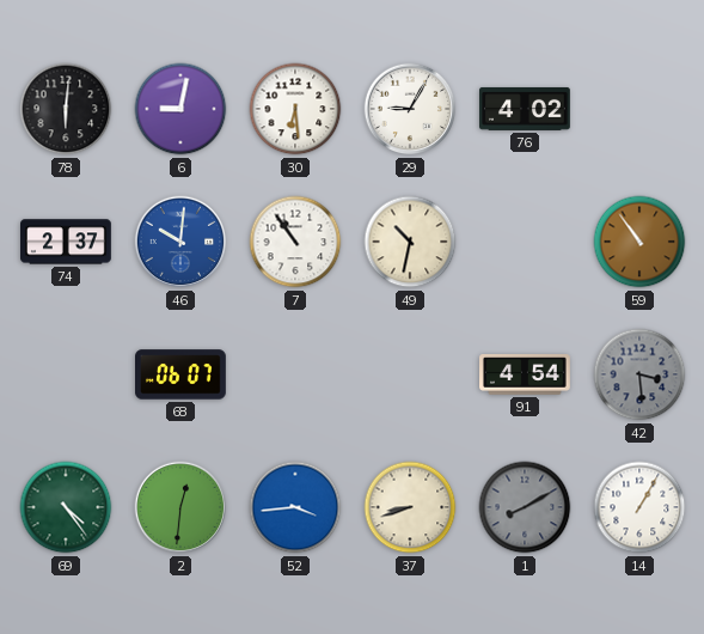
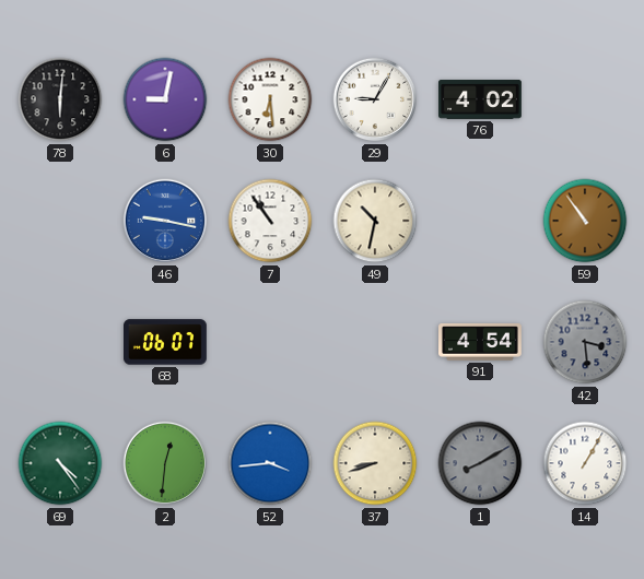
74: 2:37 -> none
46: 10:01 -> 9:17
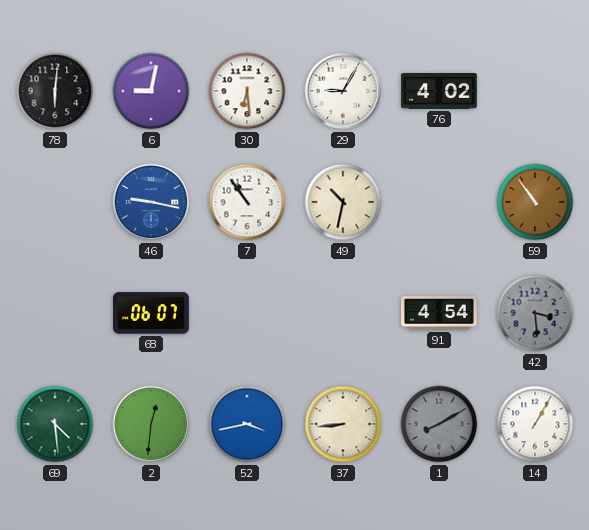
69: 4:24 -> 4:29
52: 3:44 -> 3:43
37: 8:42 -> 8:44
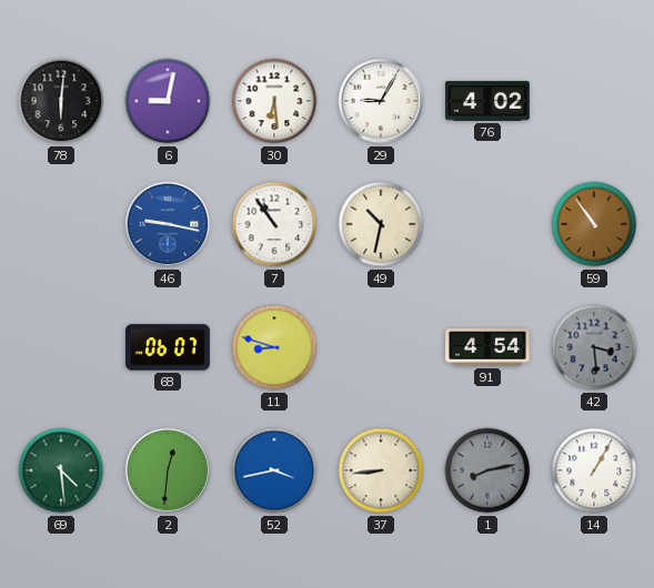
11: none -> 8:48
1: 8:10 -> 8:13
